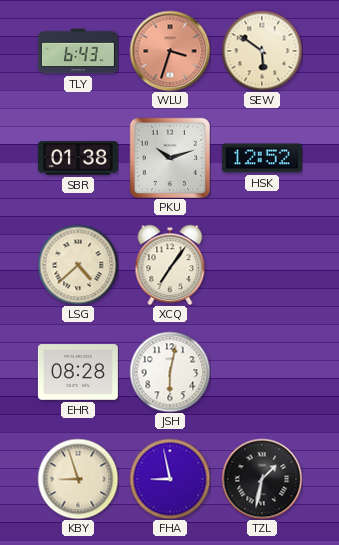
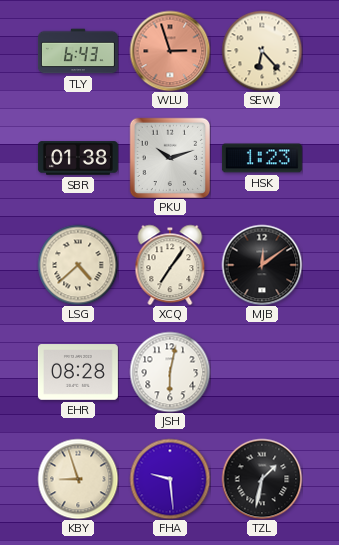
WLU: 3:33 -> 2:57
SEW: 5:51 -> 6:23
HSK: 12:52 -> 1:23
MJB: none -> 12:09
FHA: 8:58 -> 9:29
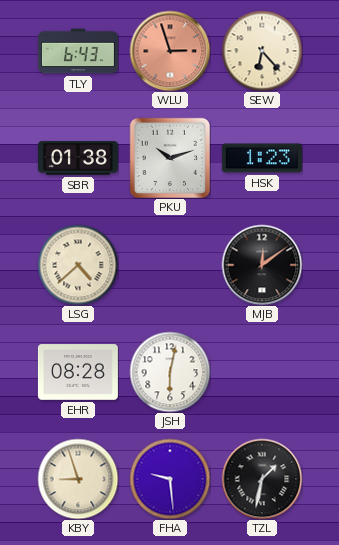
XCQ: 7:06 -> none
